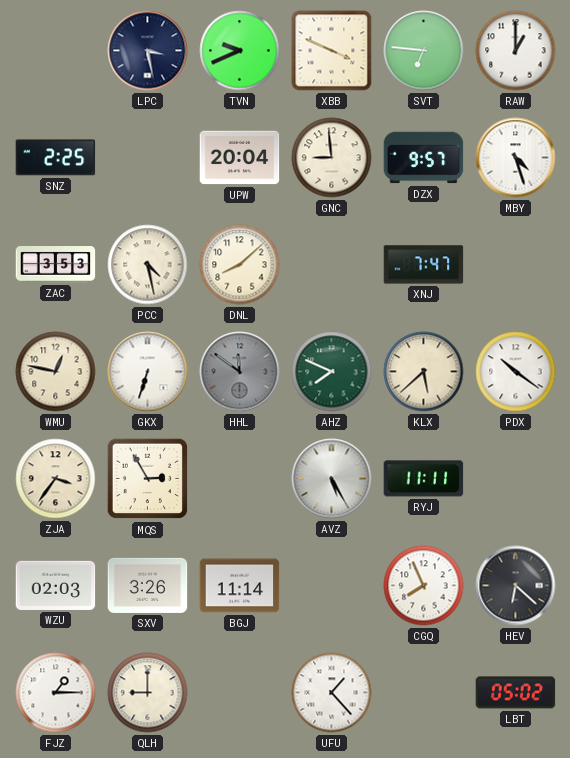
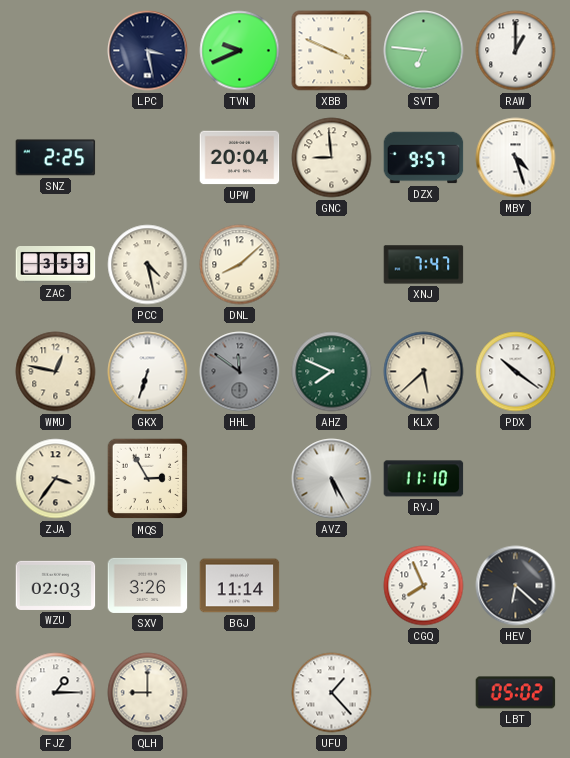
RYJ: 11:11 -> 11:10
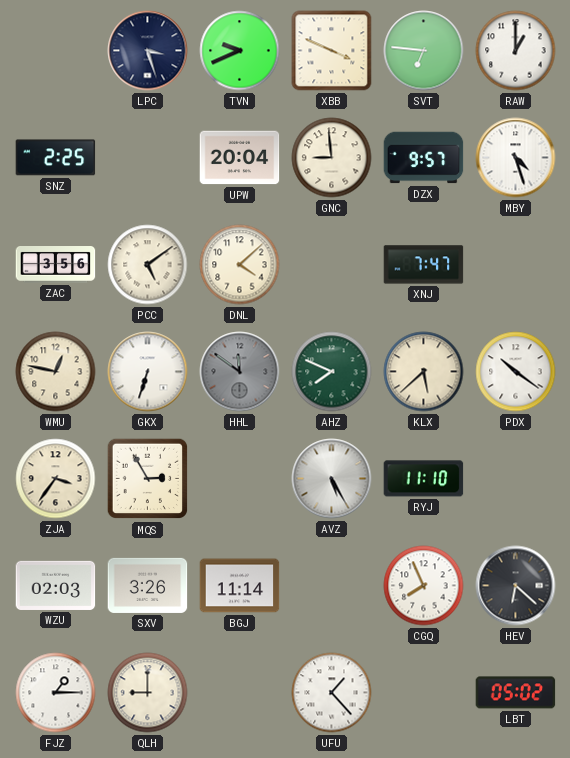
LPC: 3:28 -> 3:27
ZAC: 3:53 -> 3:56
PCC: 4:28 -> 5:09
DNL: 8:08 -> 4:08
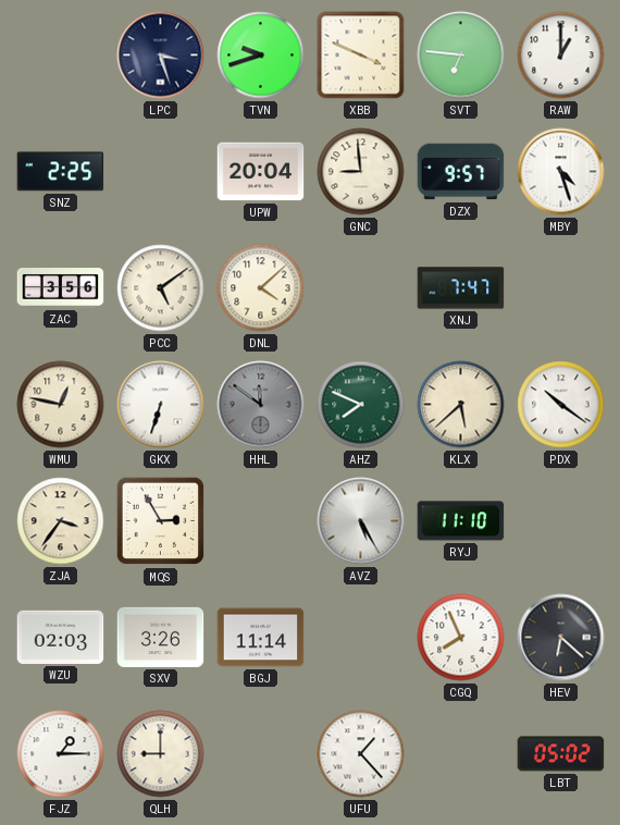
TVN: 9:41 -> 9:42
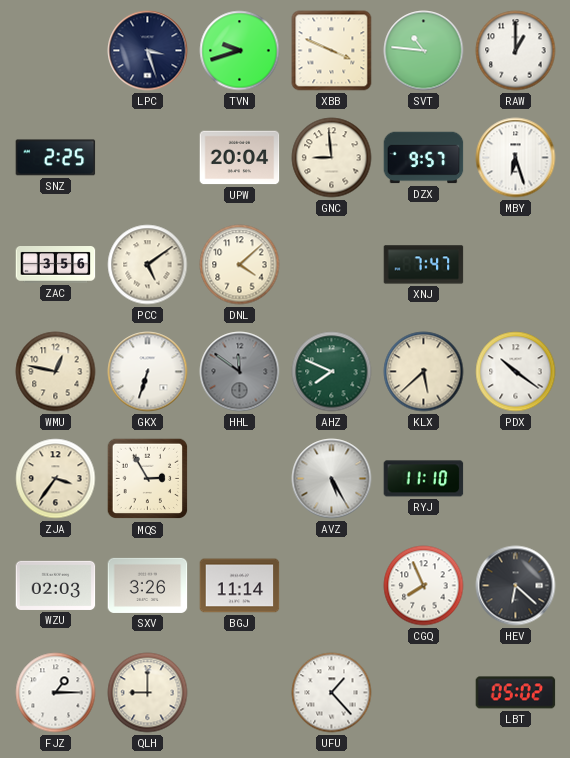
SVT: 6:46 -> 10:46
MBY: 4:27 -> 6:27
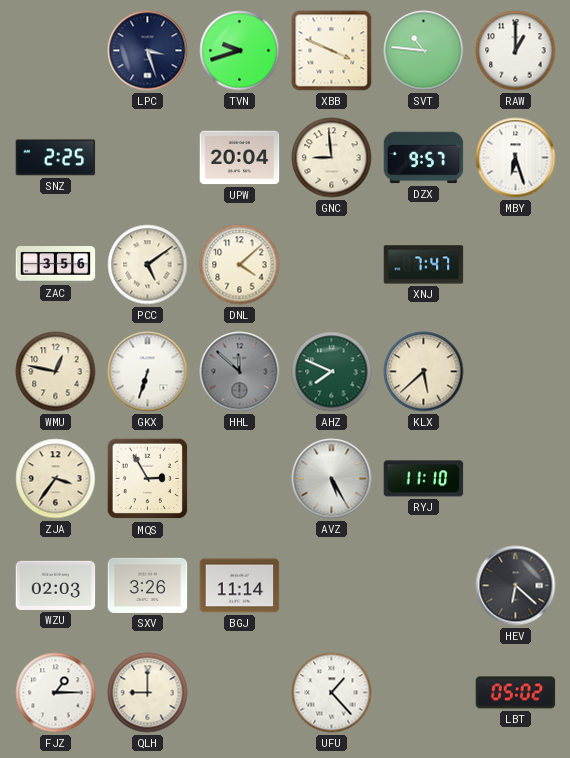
HHL: 11:51 -> 11:52
PDX: 10:21 -> none
CGQ: 7:56 -> none
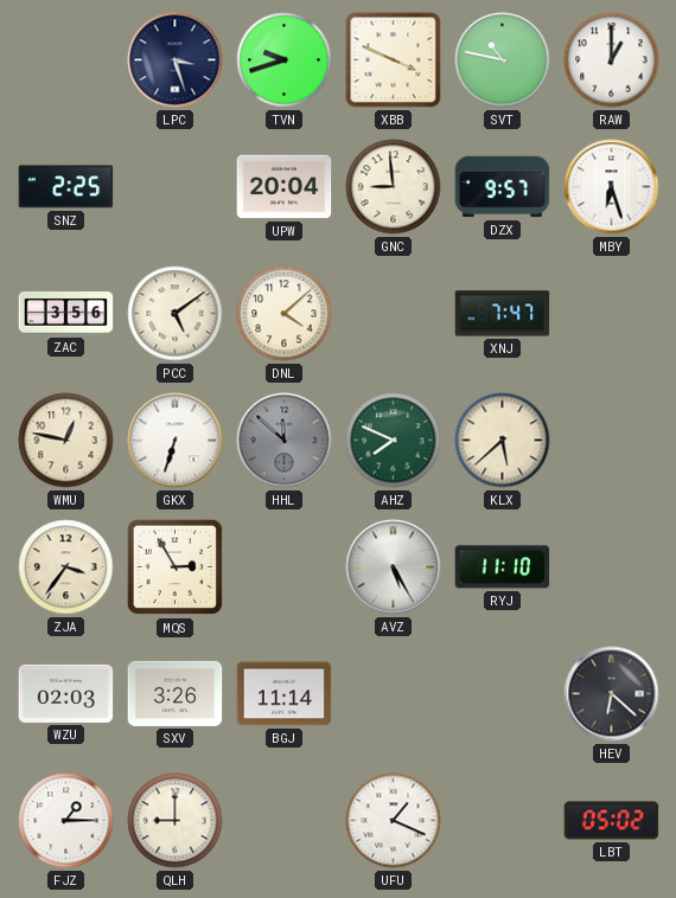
SVT: 10:46 -> 10:47
UFU: 1:23 -> 1:19
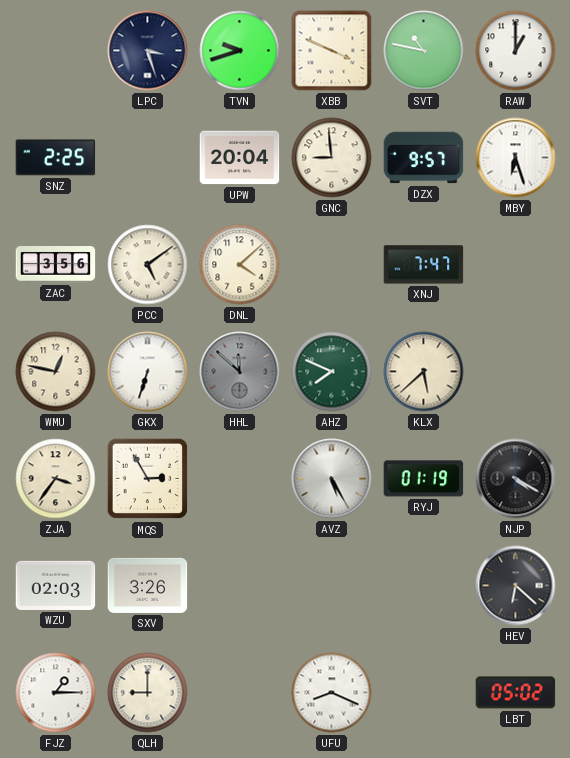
RYJ: 11:10 -> 01:19
NJP: none -> 4:20
BGJ: 11:14 -> none
UFU: 1:19 -> 8:19
